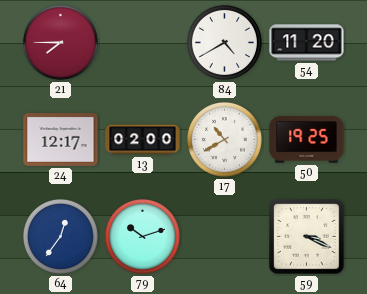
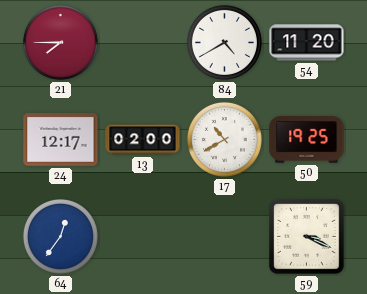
79: 10:12 -> none
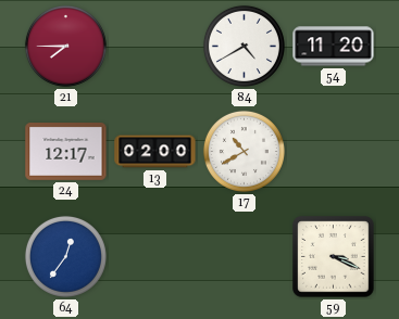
50: 19:25 -> none
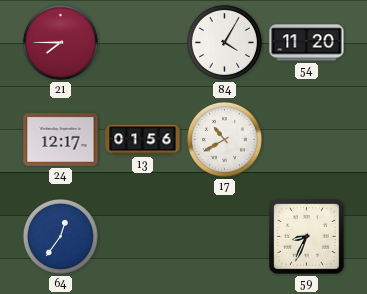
84: 4:40 -> 4:05
13: 02:00 -> 01:56
59: 3:19 -> 8:34
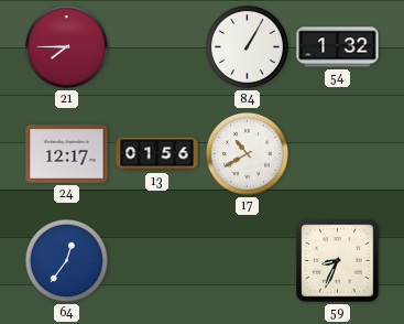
84: 4:05 -> 1:05
54: 11:20 -> 1:32
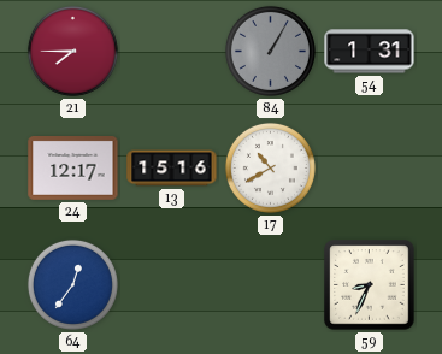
84 dial: white -> grey
54: 1:32 -> 1:31
13: 01:56 -> 15:16
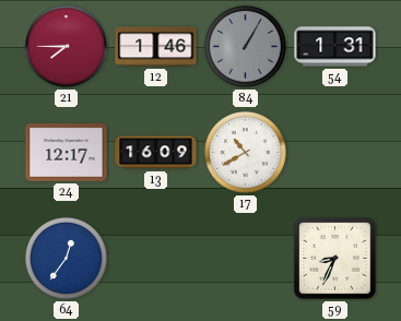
12: none -> 1:46
13: 15:16 -> 16:09
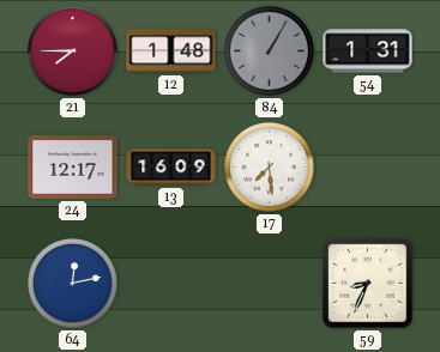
12: 1:46 -> 1:48
17: 10:40 -> 7:29
64: 12:36 -> 12:13
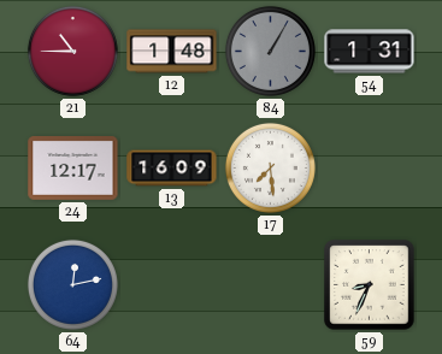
21: 7:45 -> 10:45
